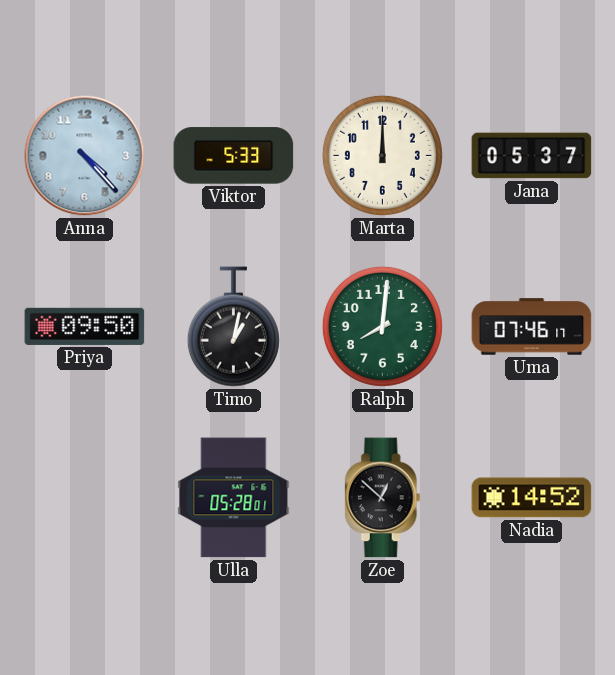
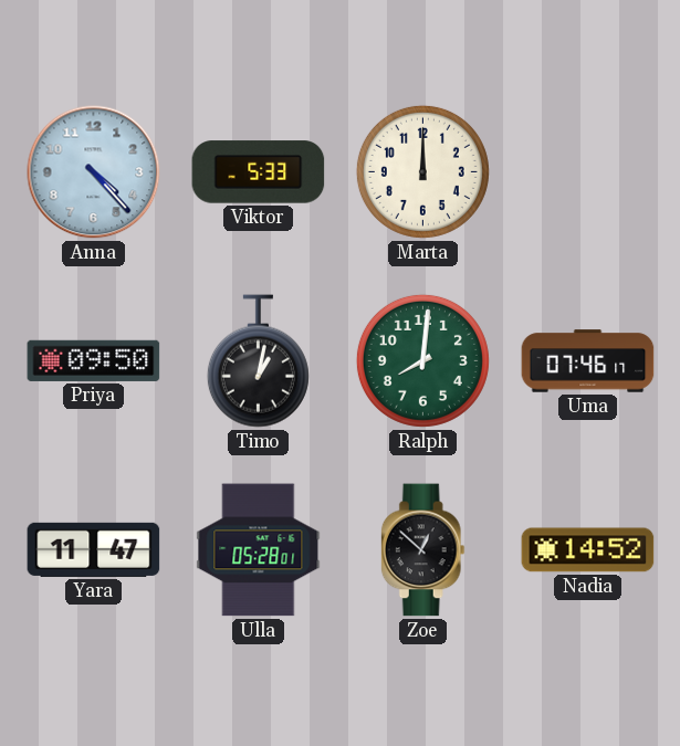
Jana: 05:37 -> none
Yara: none -> 11:47
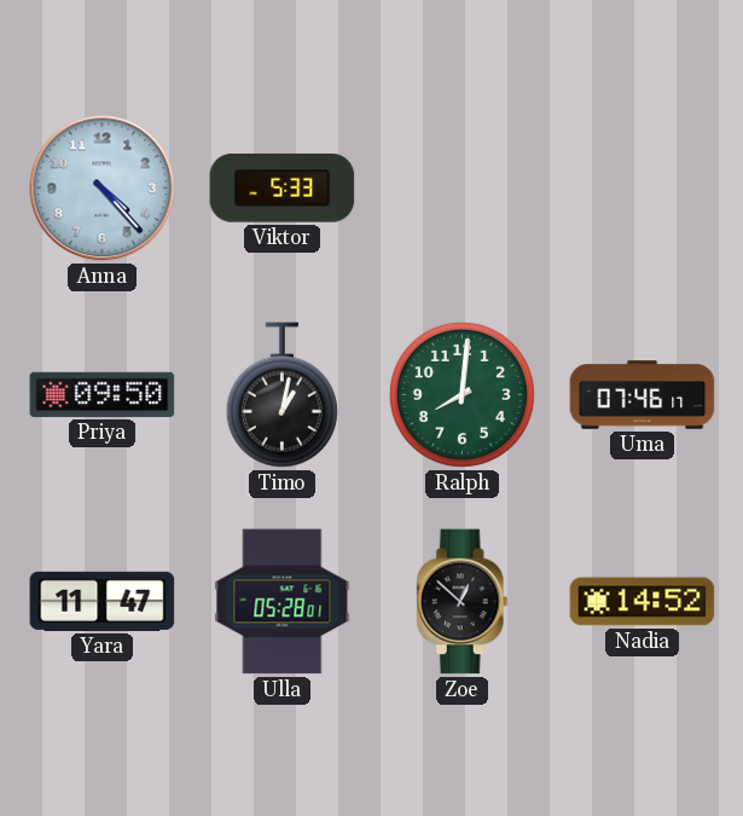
Marta: 12:00 -> none
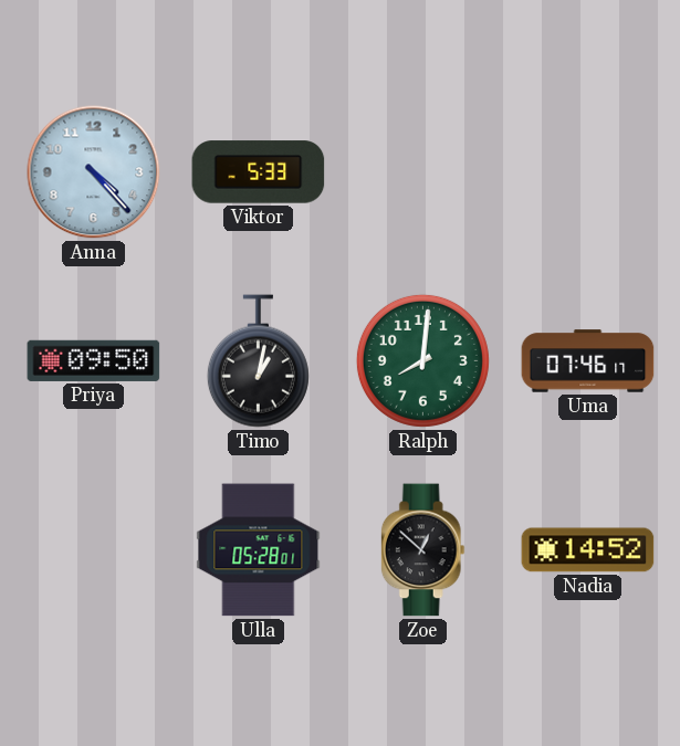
Yara: 11:47 -> none
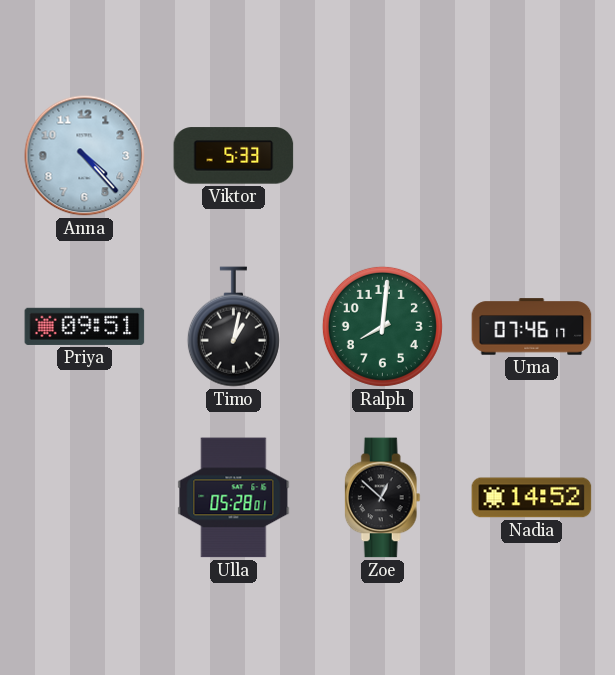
Priya: 09:50 -> 09:51
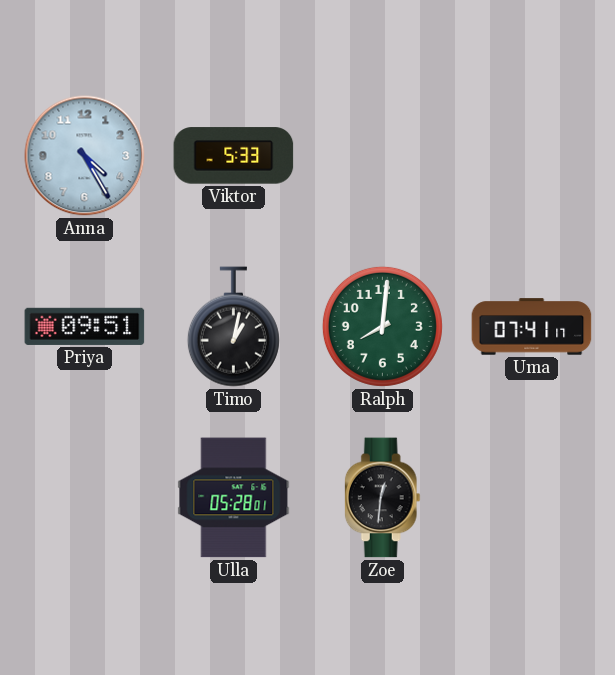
Anna: 4:23 -> 4:25
Uma: 07:46 -> 07:41
Zoe: 12:52 -> 12:31
Nadia: 14:52 -> none
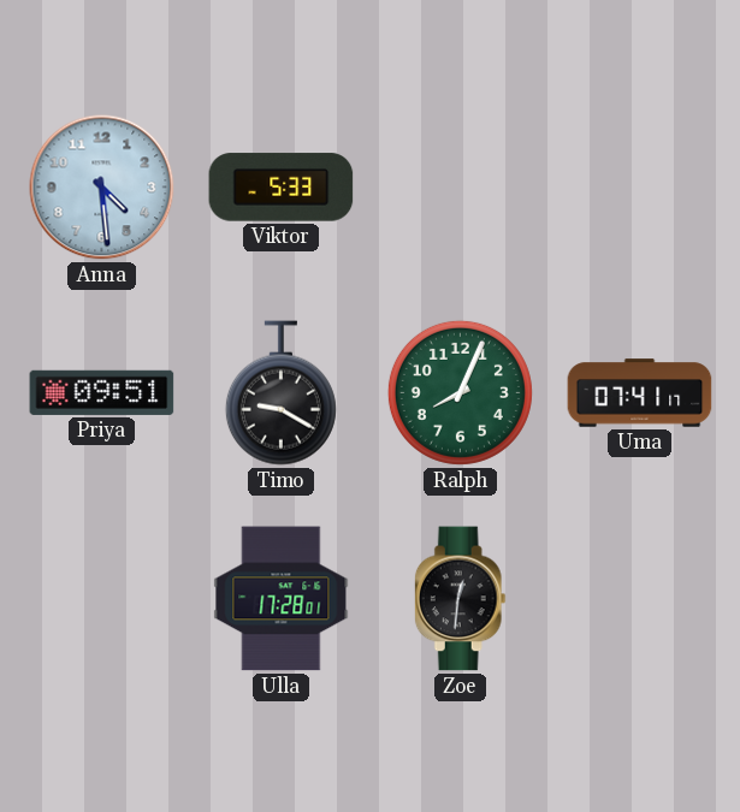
Anna: 4:25 -> 4:29
Timo: 1:02 -> 9:20
Ralph: 8:01 -> 8:04
Ulla: 05:28 -> 17:28
